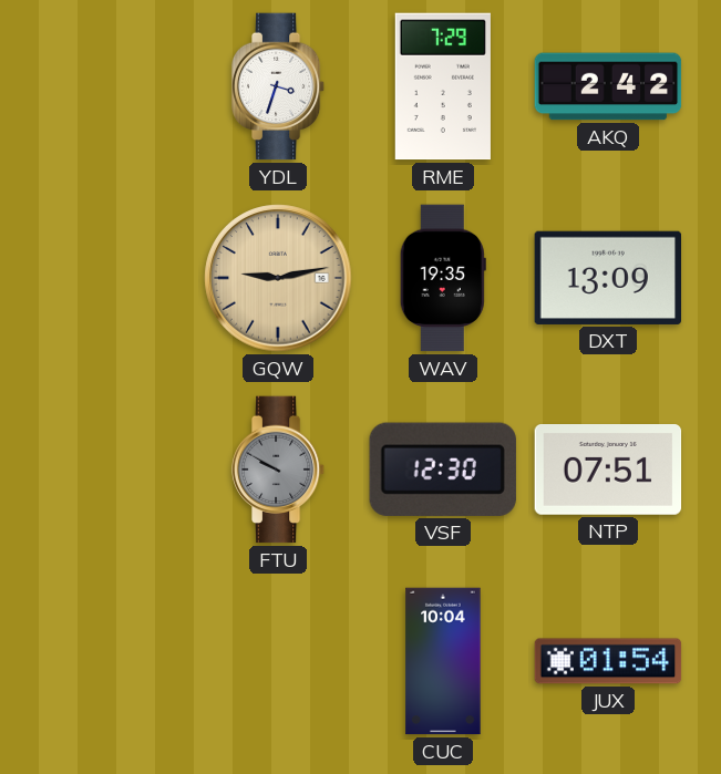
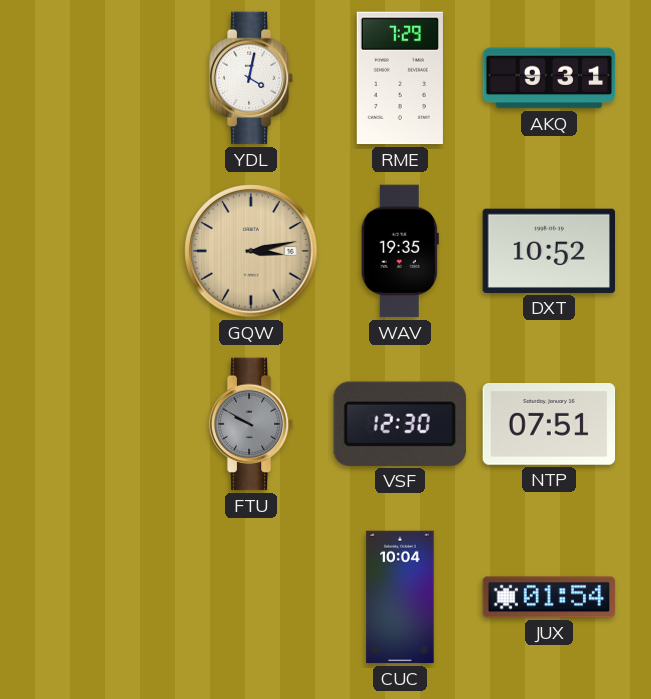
YDL: 3:33 -> 4:02
AKQ: 2:42 -> 9:31
GQW: 9:13 -> 3:13
DXT: 13:09 -> 10:52
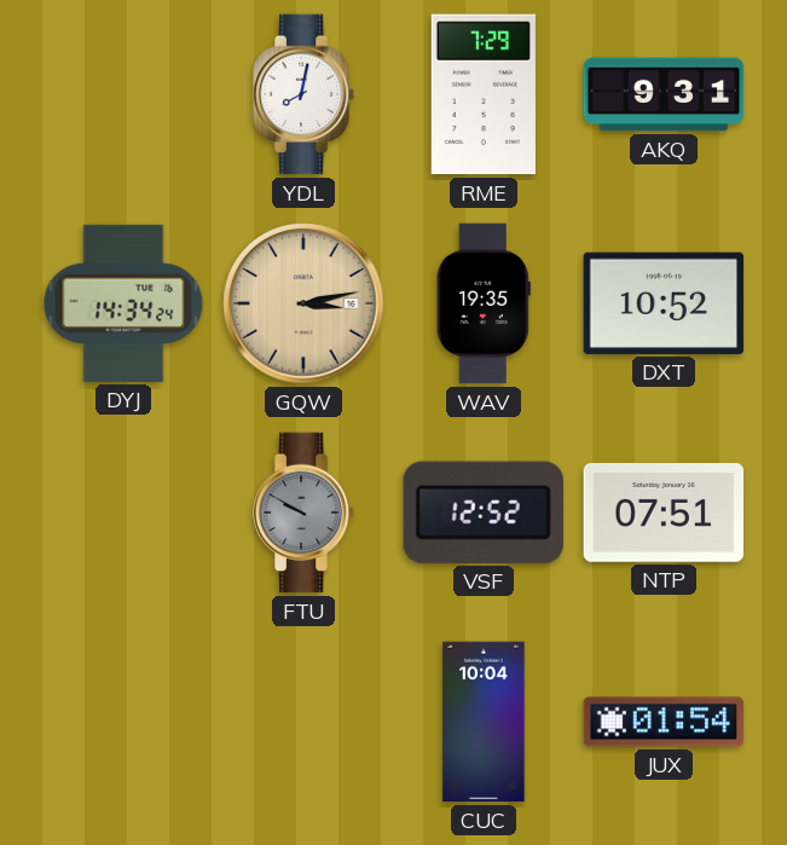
YDL: 4:02 -> 8:02
DYJ: none -> 14:34
VSF: 12:30 -> 12:52
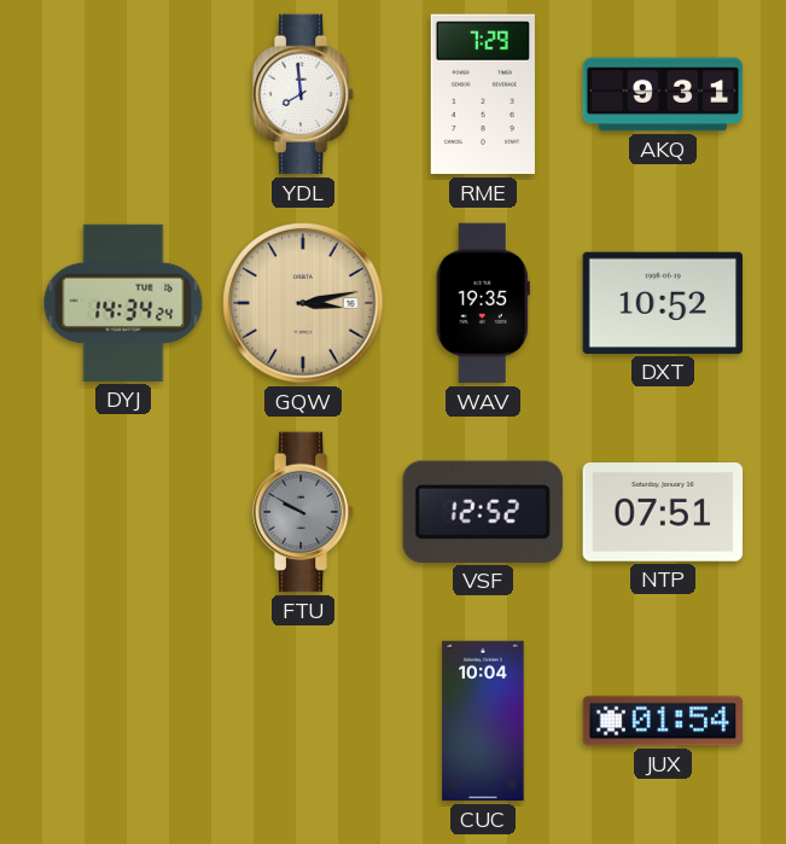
YDL: 8:02 -> 7:59
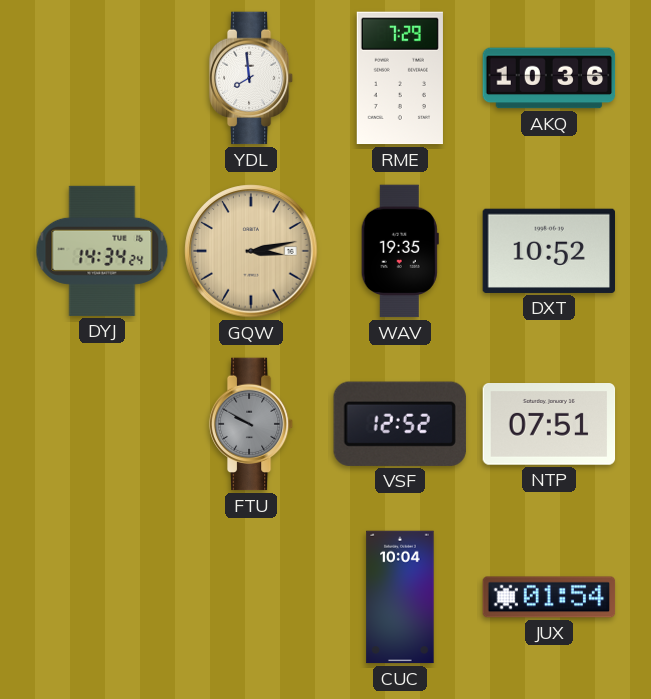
AKQ: 9:31 -> 10:36
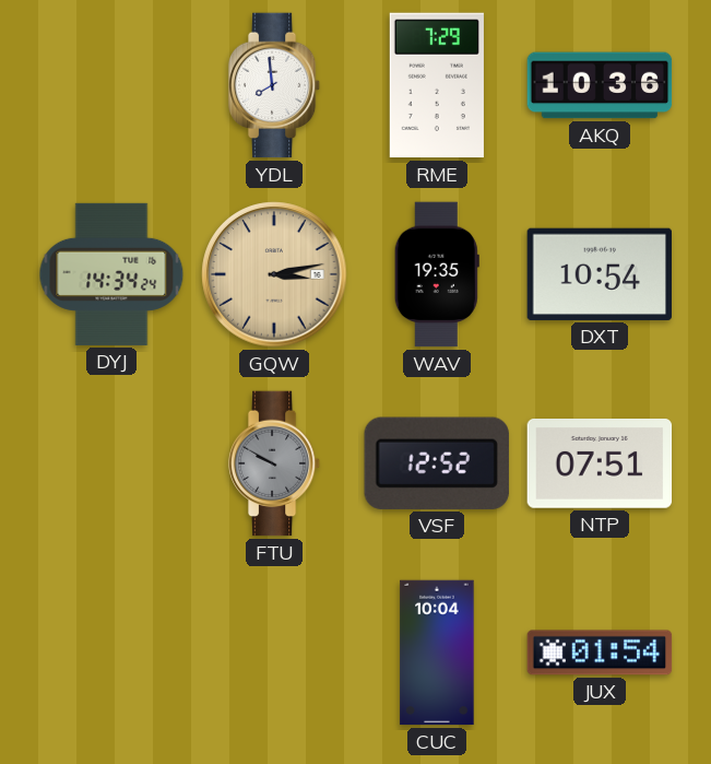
DXT: 10:52 -> 10:54
